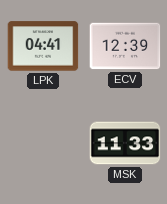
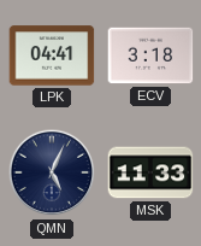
ECV: 12:39 -> 3:18
QMN: none -> 5:04
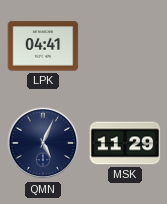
ECV: 3:18 -> none
MSK: 11:33 -> 11:29
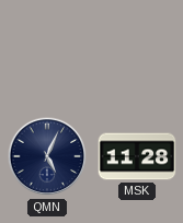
LPK: 04:41 -> none
MSK: 11:29 -> 11:28
